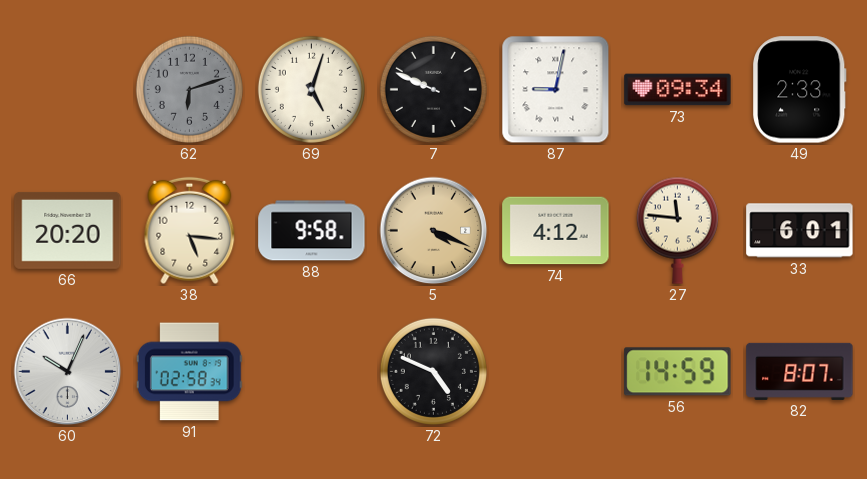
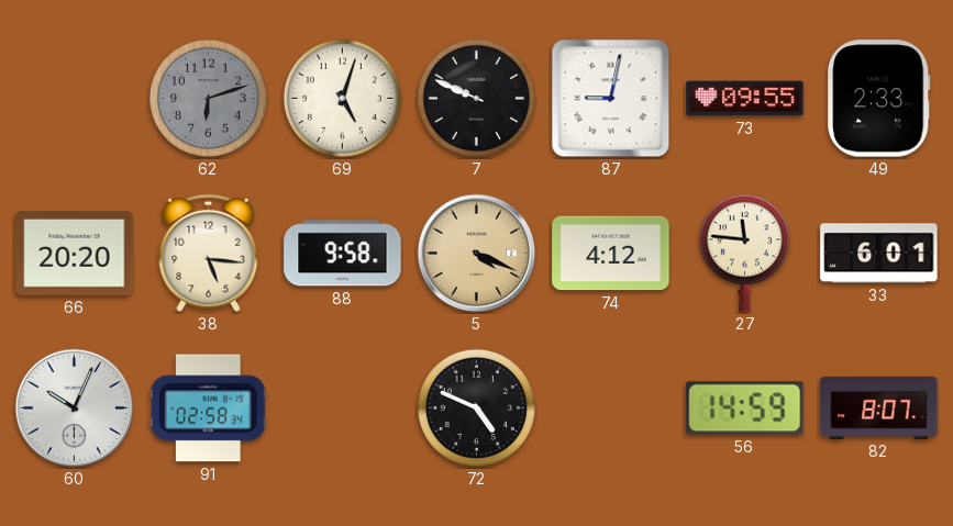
73: 09:34 -> 09:55
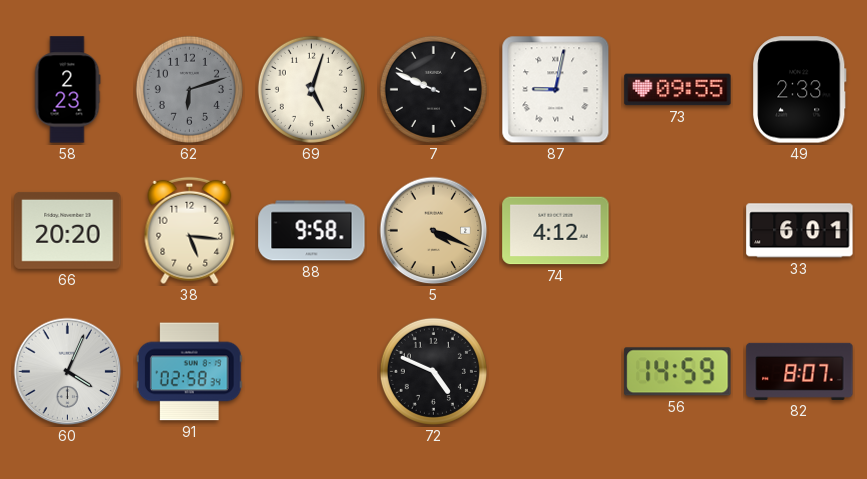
58: none -> 2:23
27: 11:46 -> none
60: 10:04 -> 4:04
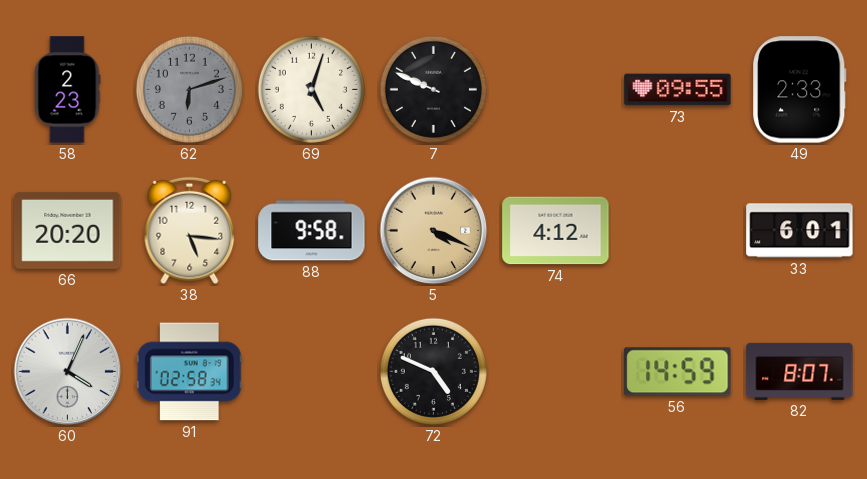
87: 9:02 -> none
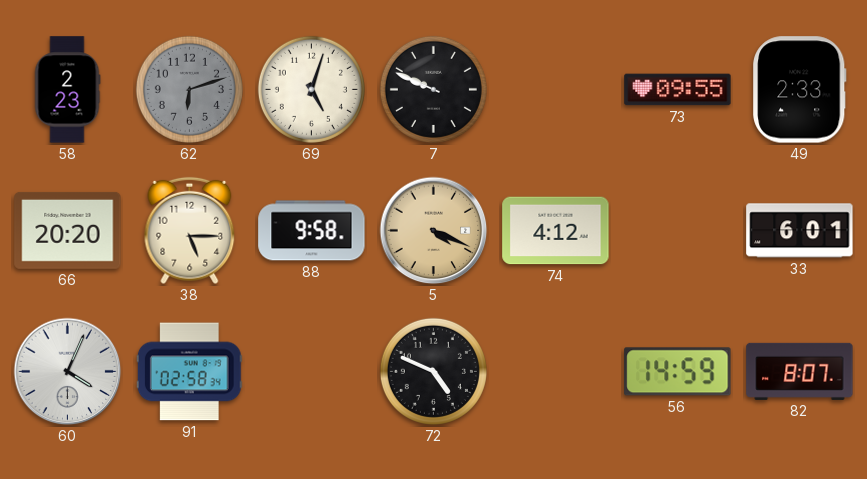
38: 5:16 -> 5:15
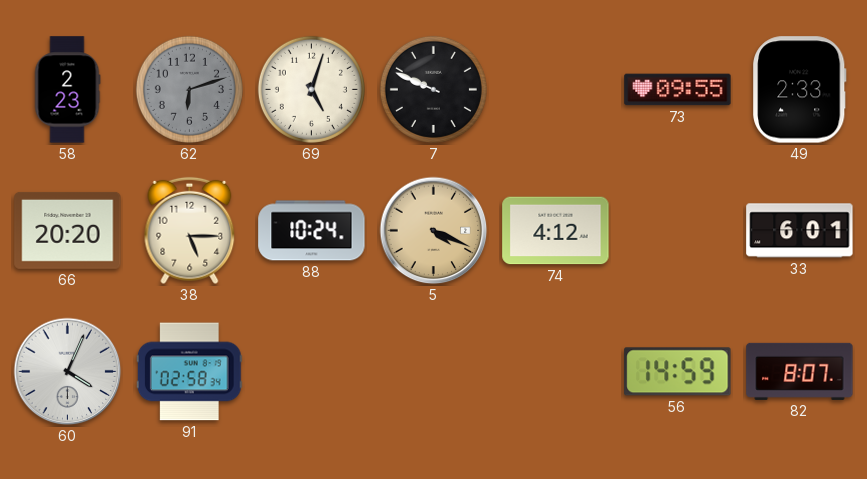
88: 9:58 -> 10:24
72: 4:49 -> none
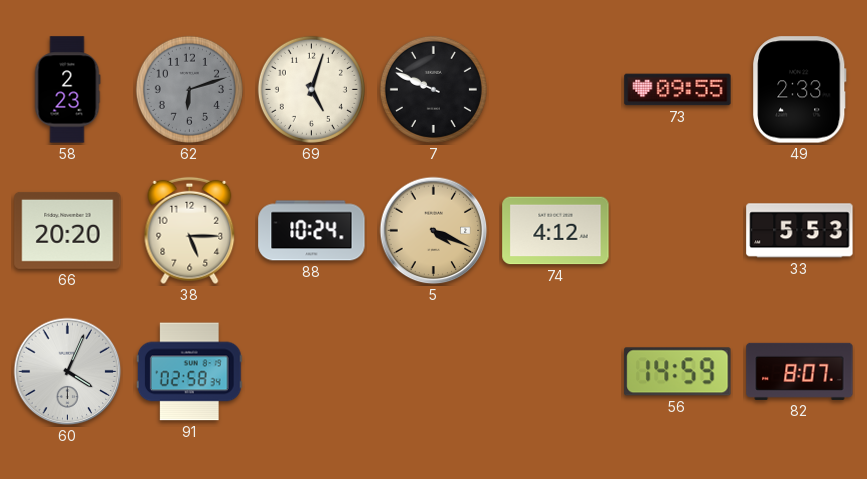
33: 6:01 -> 5:53
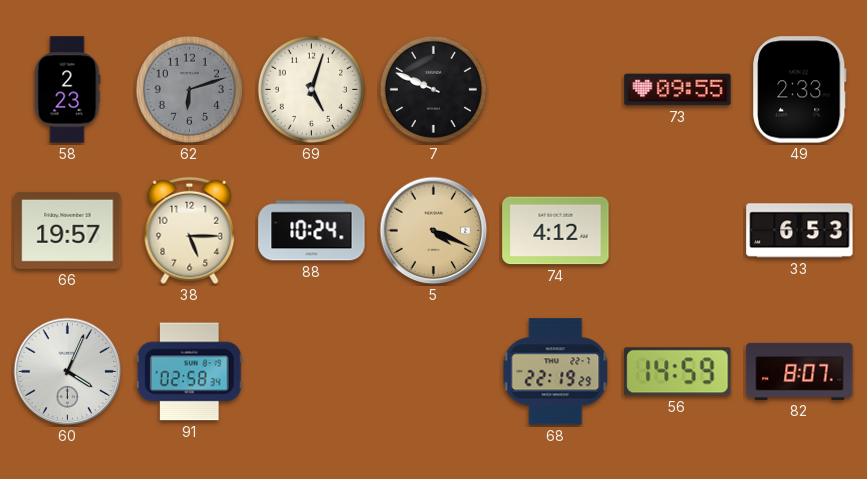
66: 20:20 -> 19:57
33: 5:53 -> 6:53
68: none -> 22:19
